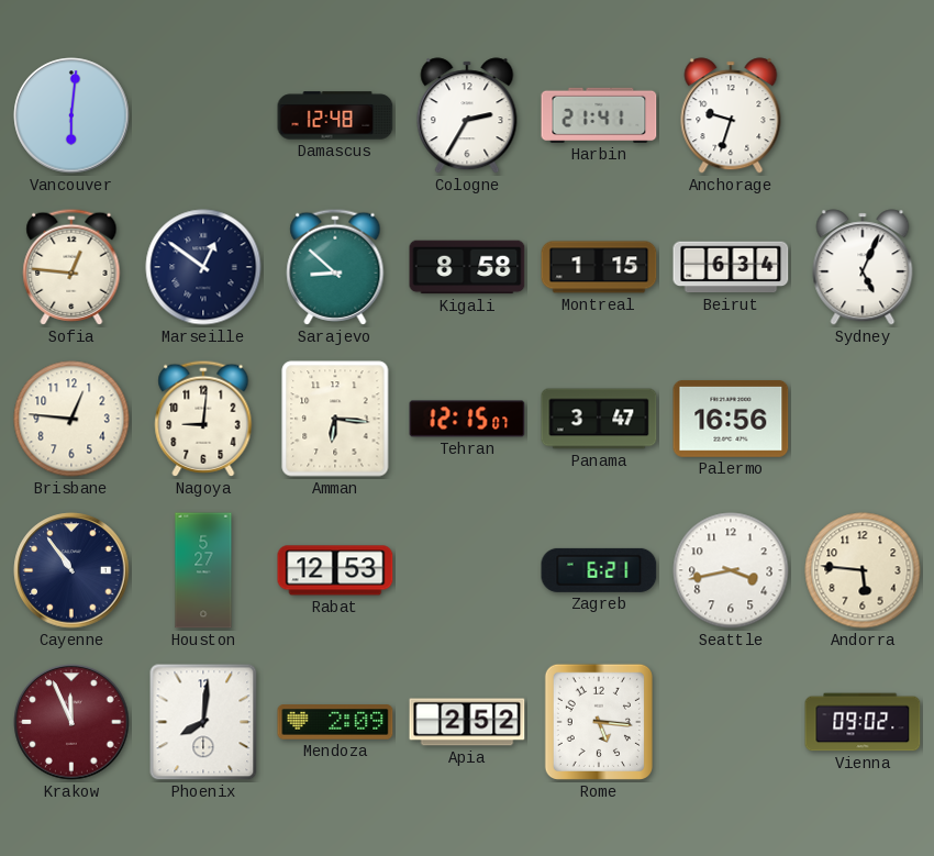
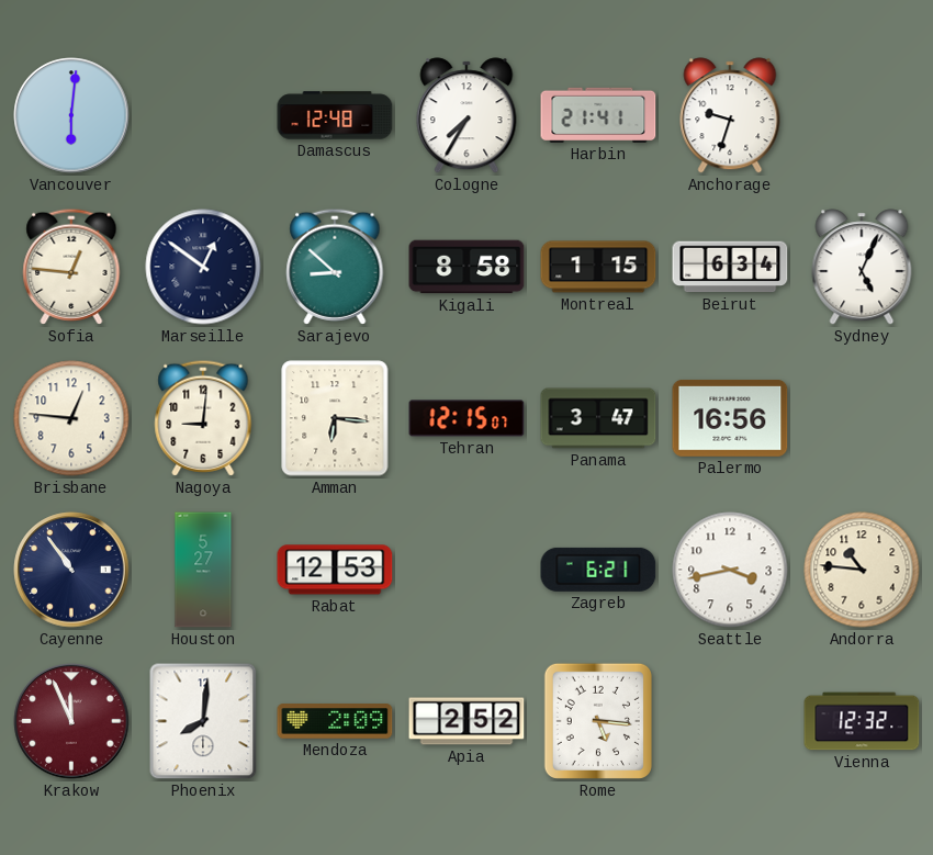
Cologne: 2:35 -> 7:35
Andorra: 5:46 -> 10:46
Vienna: 09:02 -> 12:32
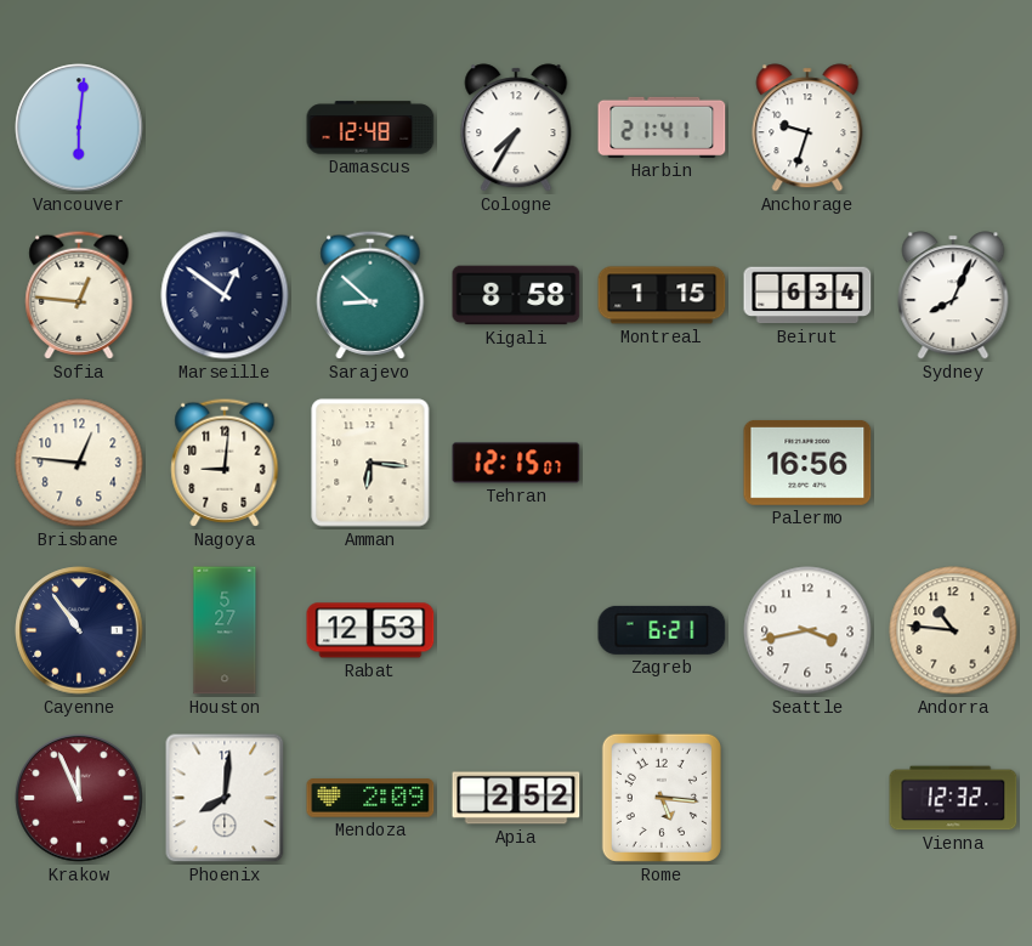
Sydney: 5:04 -> 8:04
Panama: 3:47 -> none
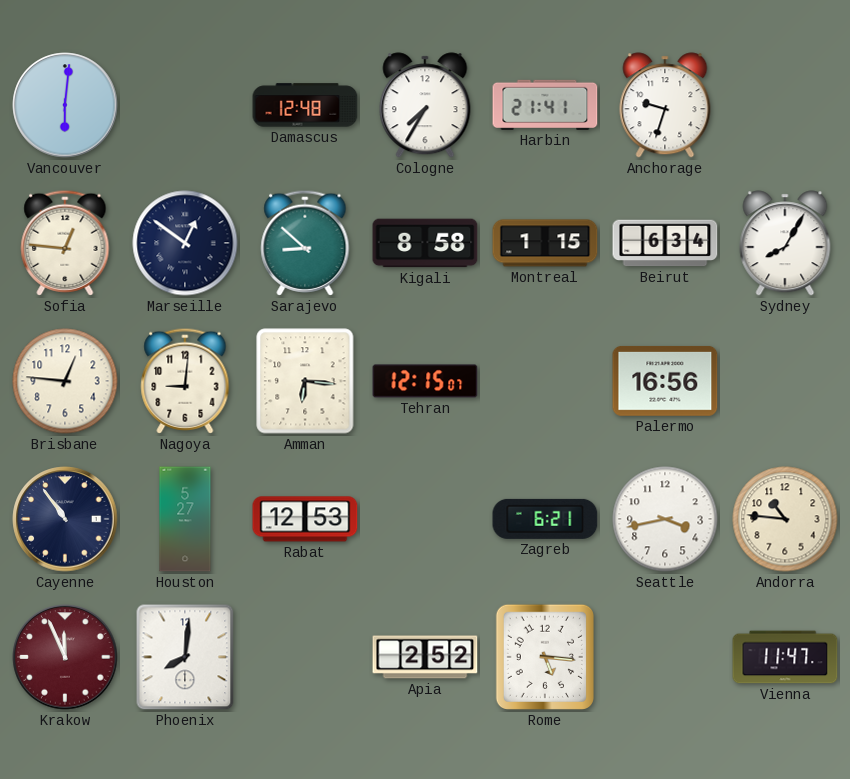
Sydney: 8:04 -> 8:05
Mendoza: 2:09 -> none
Vienna: 12:32 -> 11:47
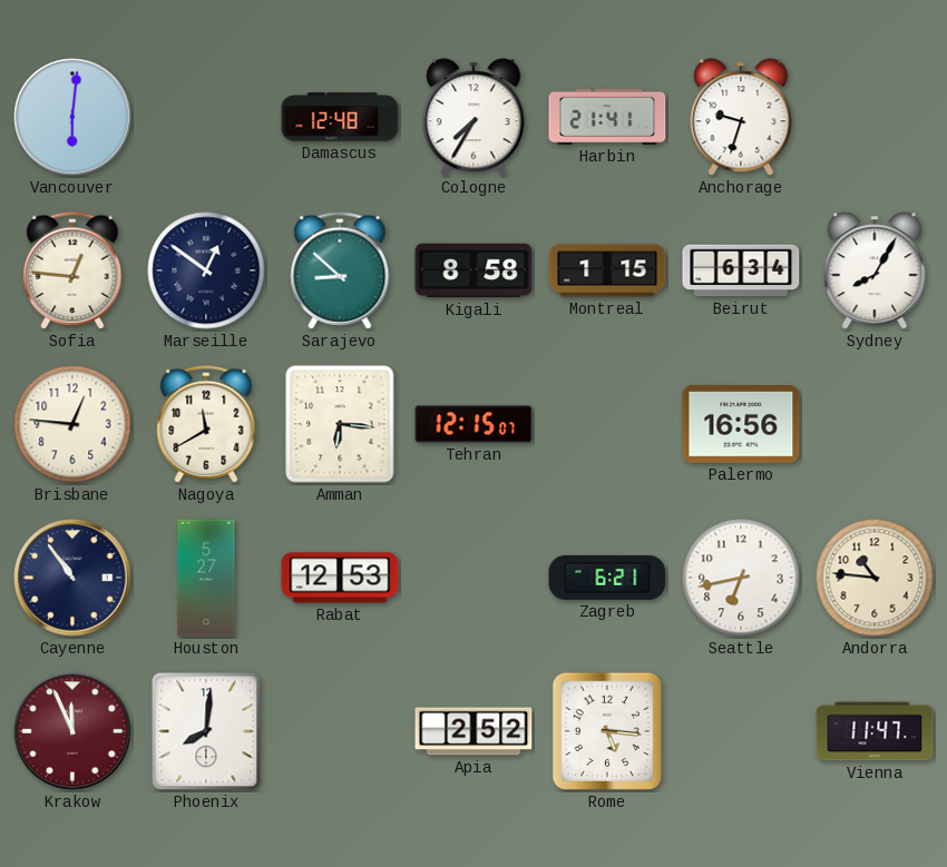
Nagoya: 9:01 -> 11:40
Seattle: 3:43 -> 6:43
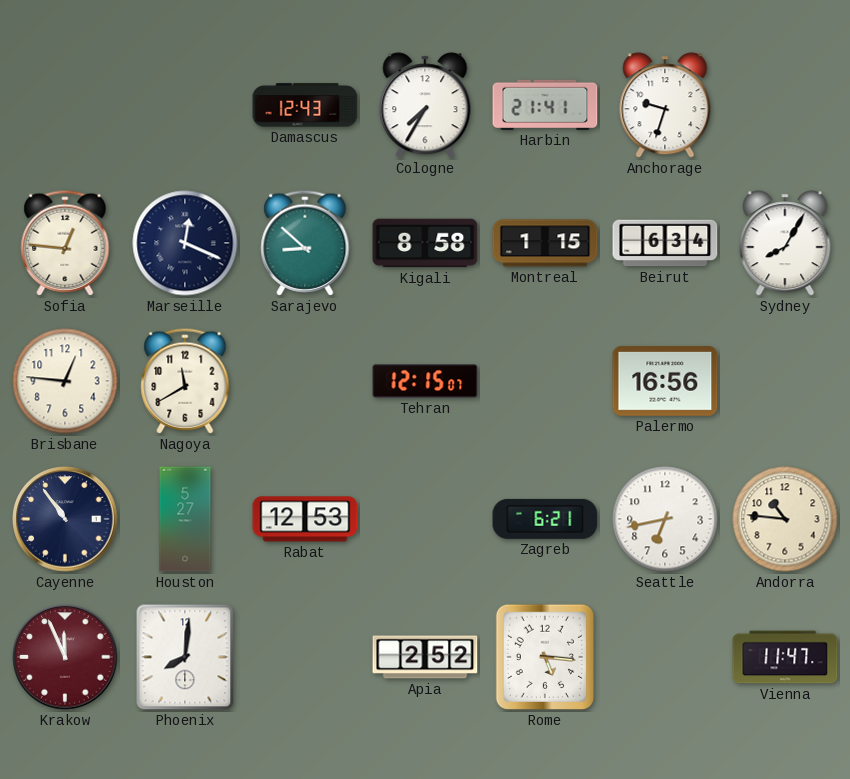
Vancouver: 6:01 -> none
Damascus: 12:48 -> 12:43
Marseille: 12:51 -> 12:19
Amman: 6:16 -> none
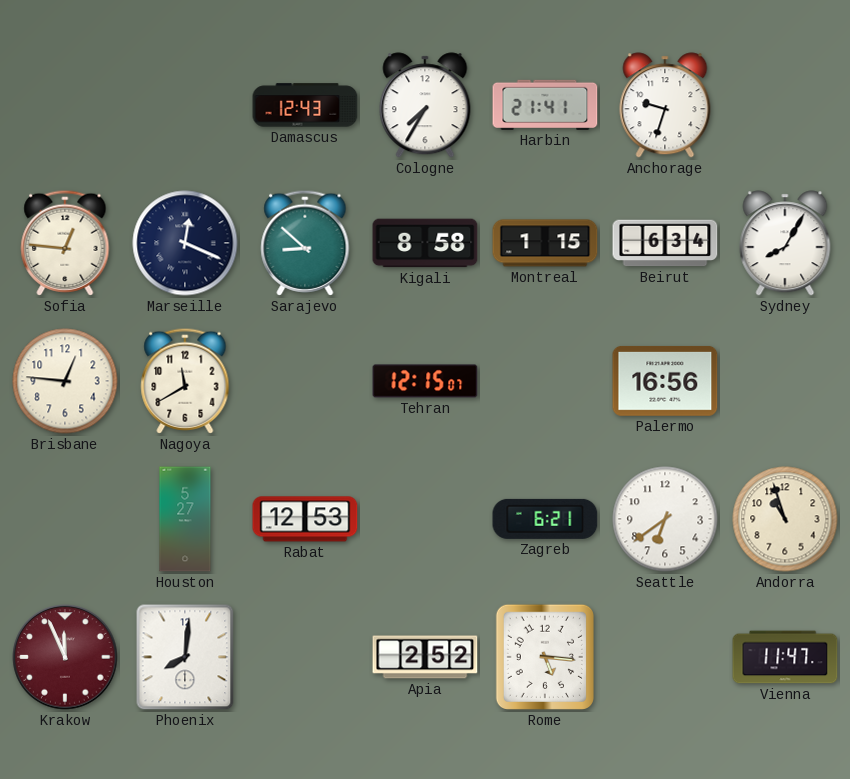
Cayenne: 10:54 -> none
Seattle: 6:43 -> 6:39
Andorra: 10:46 -> 10:57
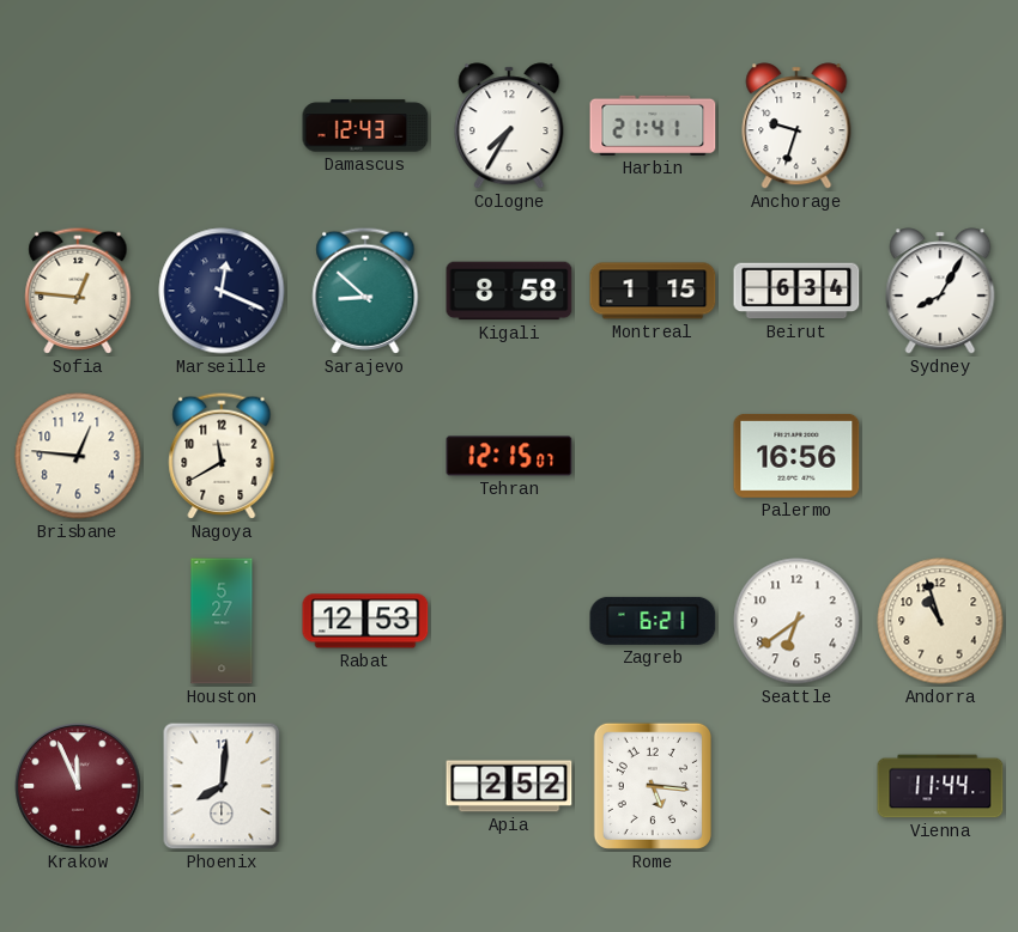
Vienna: 11:47 -> 11:44
